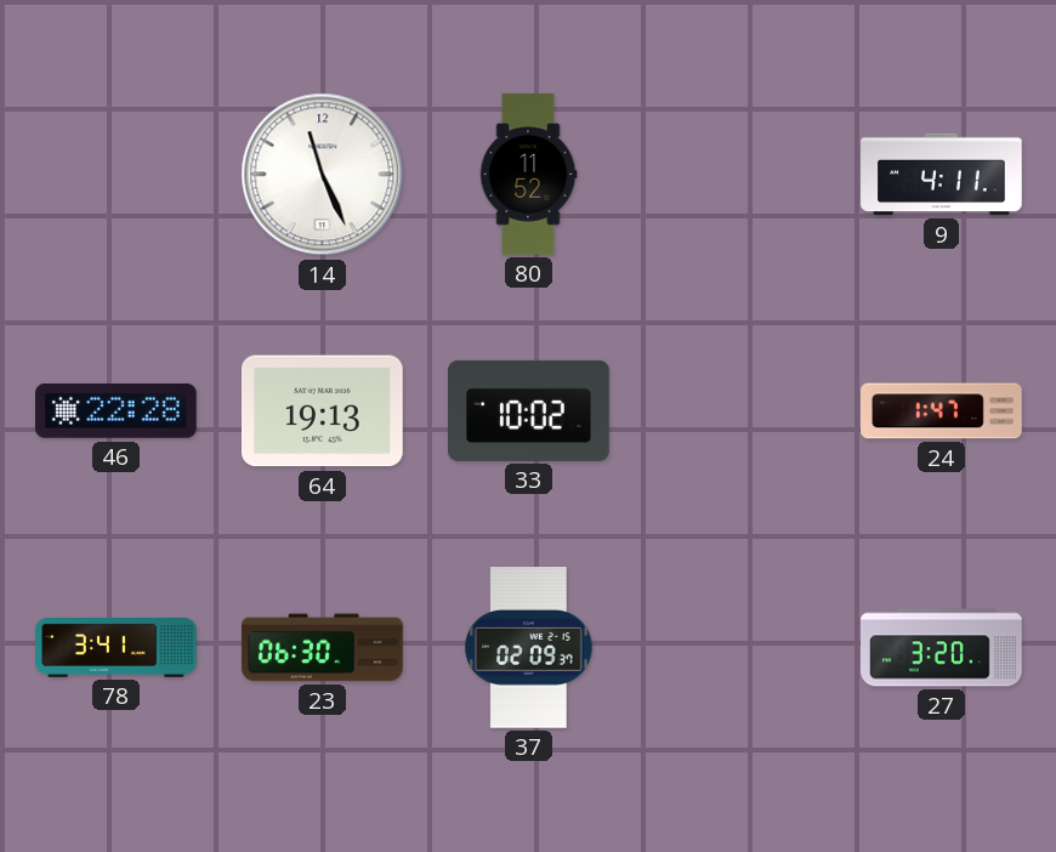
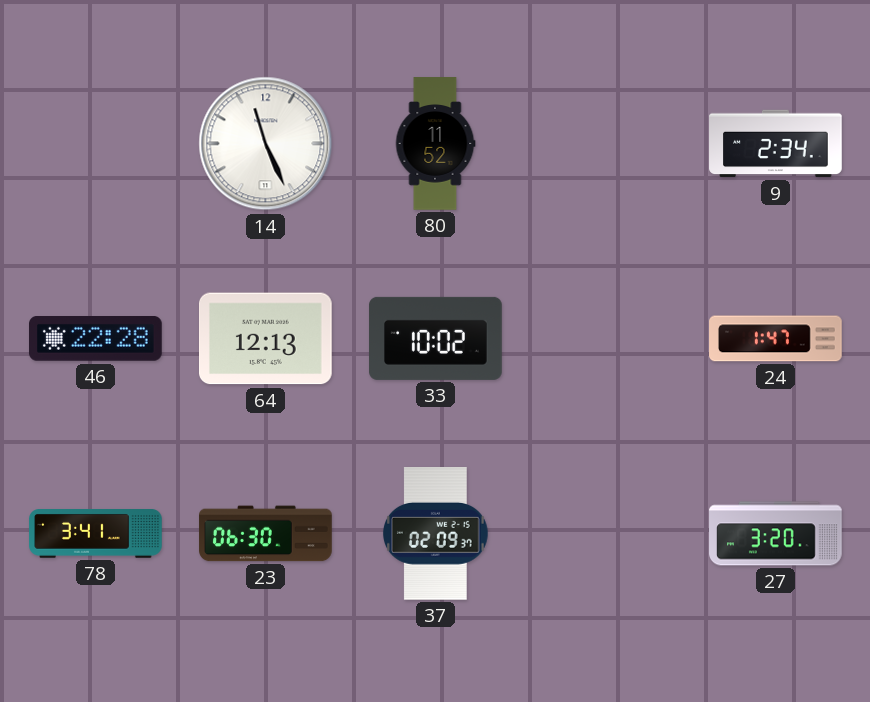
9: 4:11 -> 2:34
64: 19:13 -> 12:13
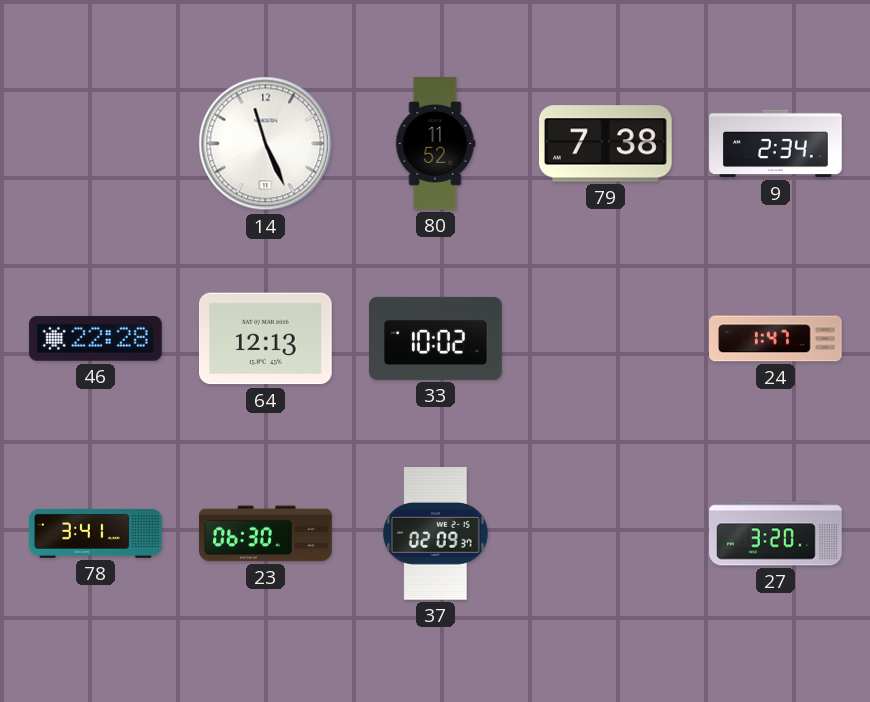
79: none -> 7:38
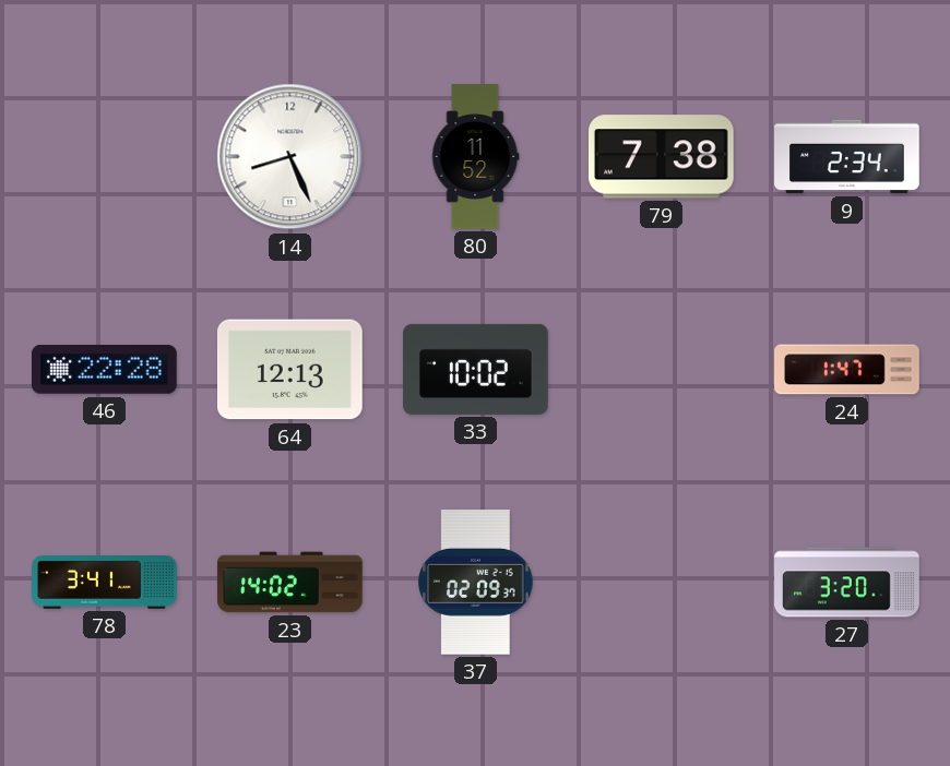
14: 11:26 -> 8:26
23: 06:30 -> 14:02
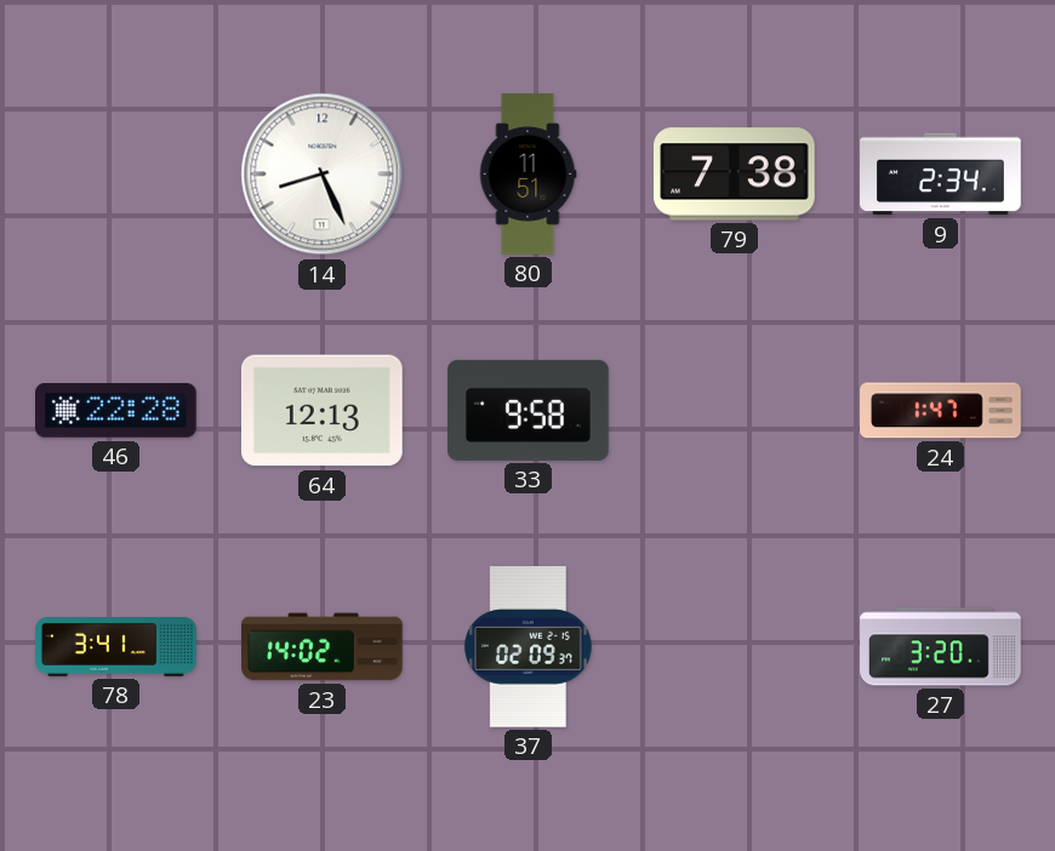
80: 11:52 -> 11:51
33: 10:02 -> 9:58
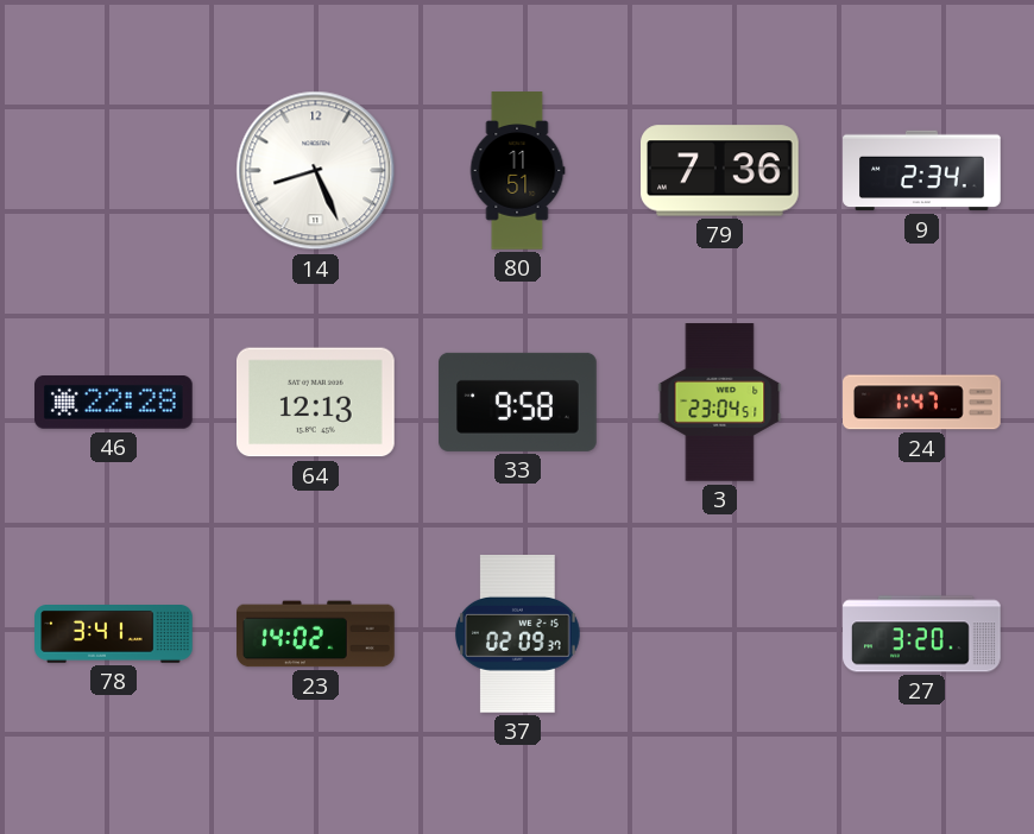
79: 7:38 -> 7:36
3: none -> 23:04
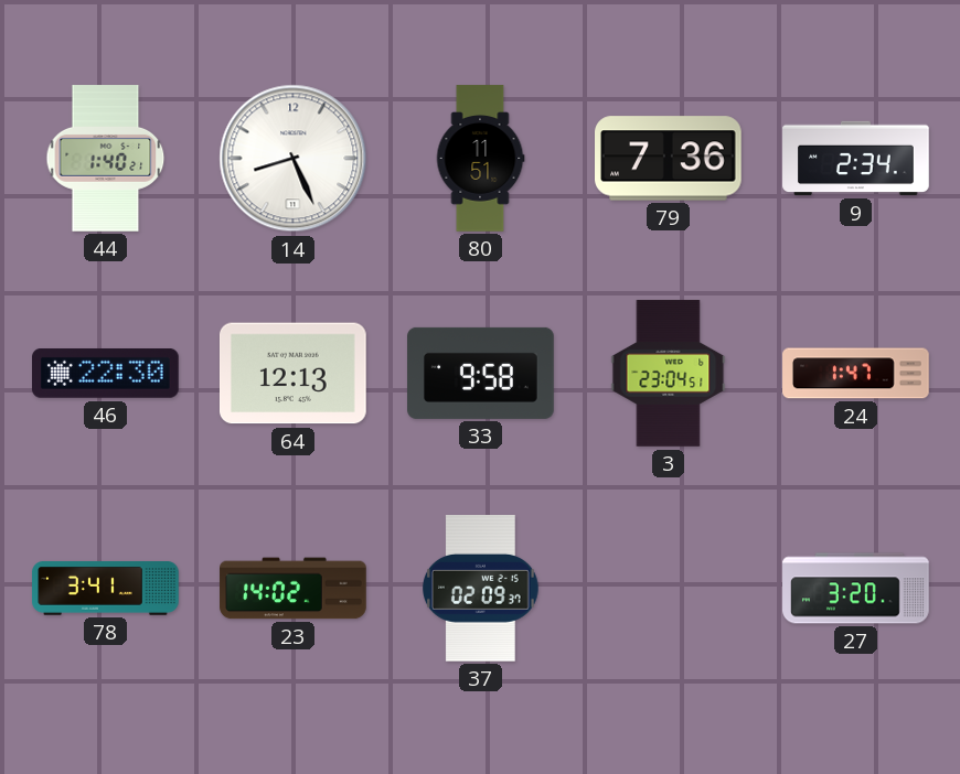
44: none -> 1:40
46: 22:28 -> 22:30
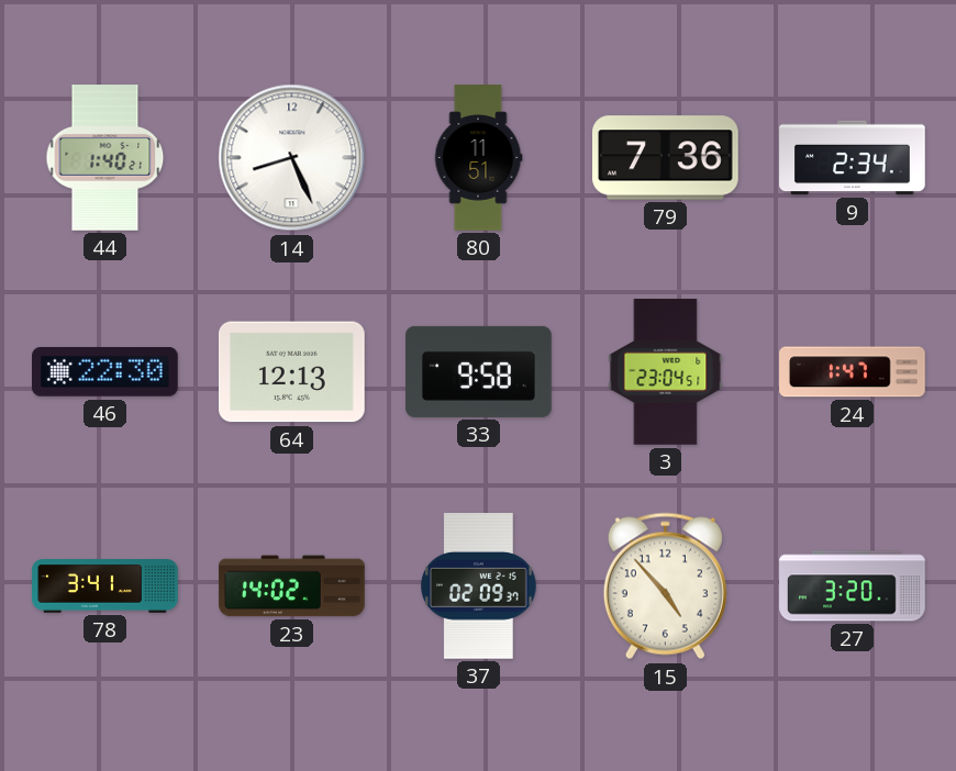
15: none -> 4:53
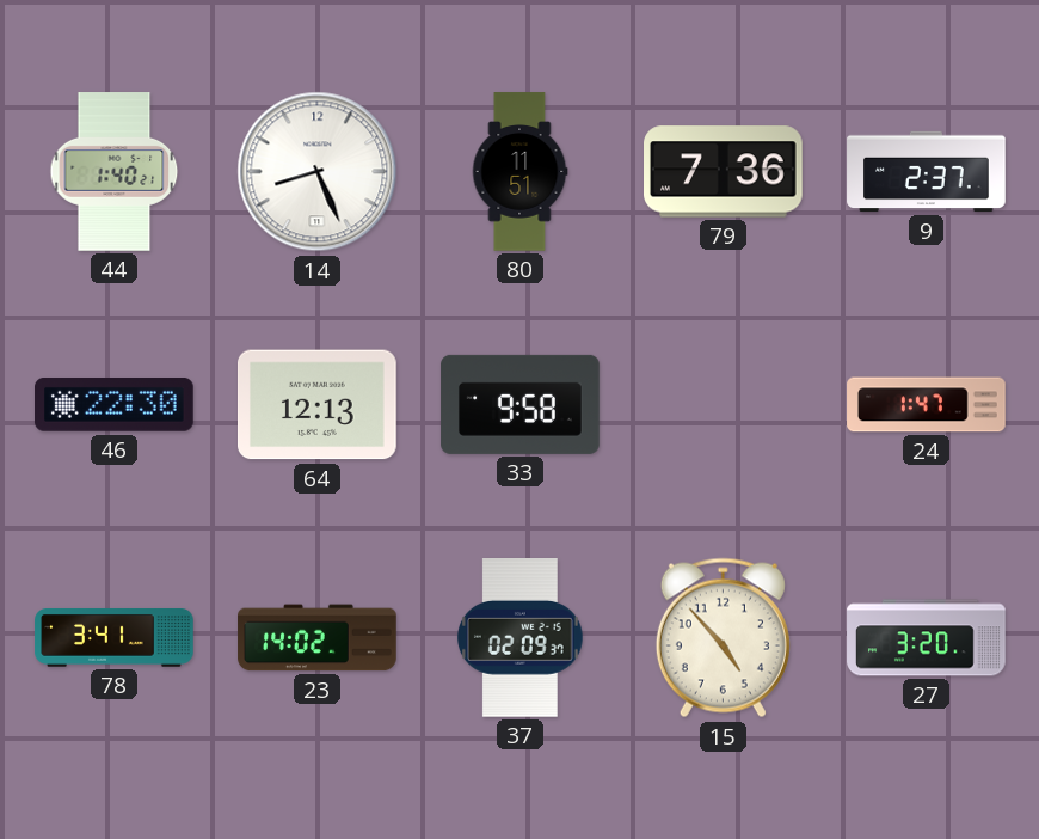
9: 2:34 -> 2:37
3: 23:04 -> none
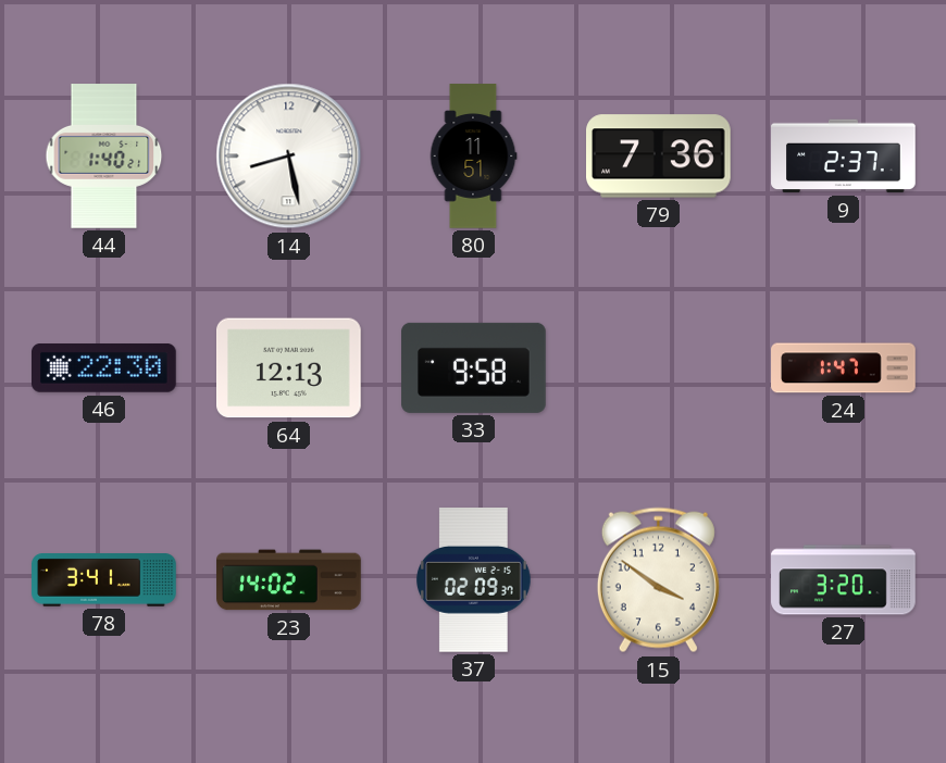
14: 8:26 -> 8:28
15: 4:53 -> 3:51
